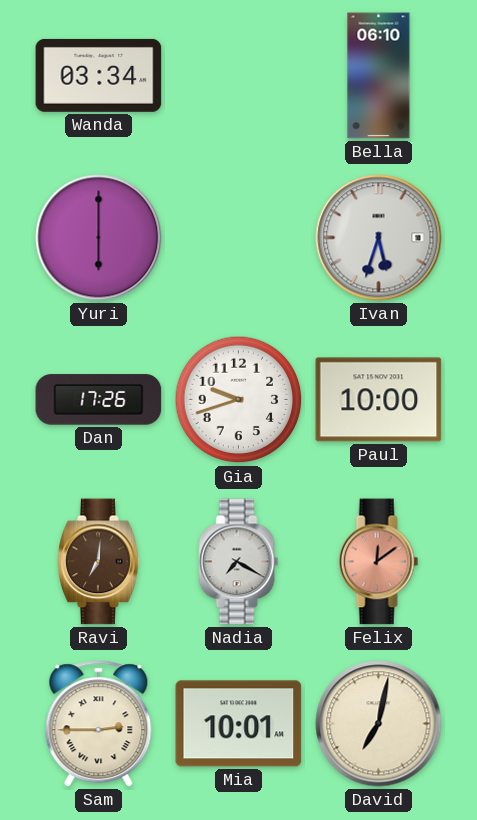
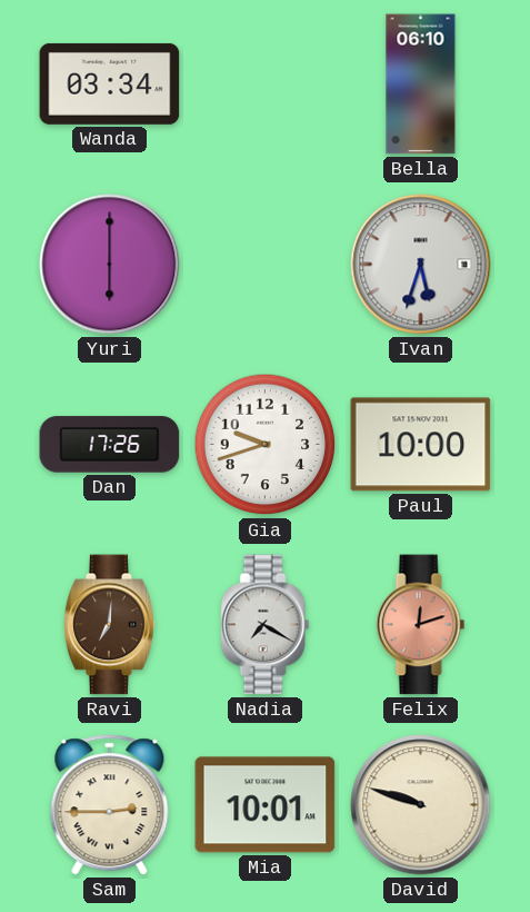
Felix: 12:09 -> 12:12
David: 7:02 -> 9:48
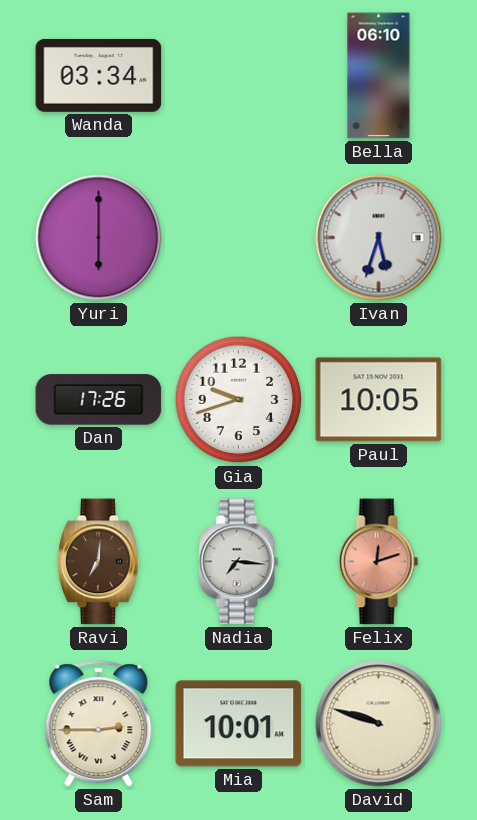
Paul: 10:00 -> 10:05
Nadia: 7:20 -> 7:16
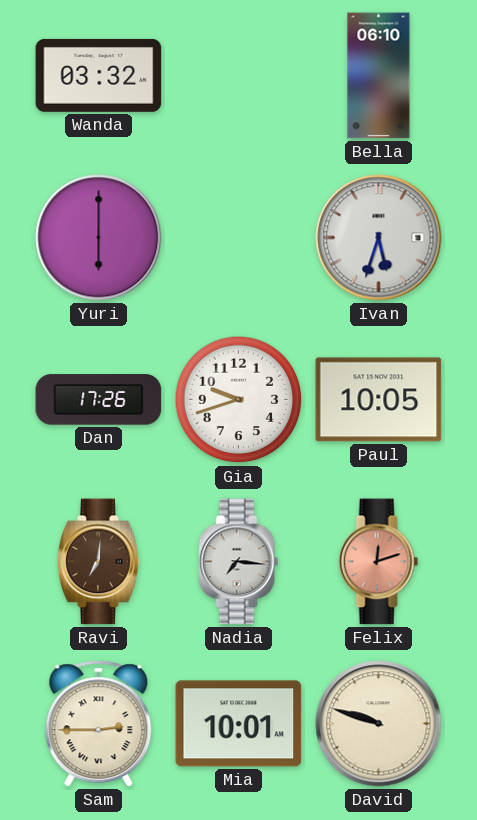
Wanda: 03:34 -> 03:32
